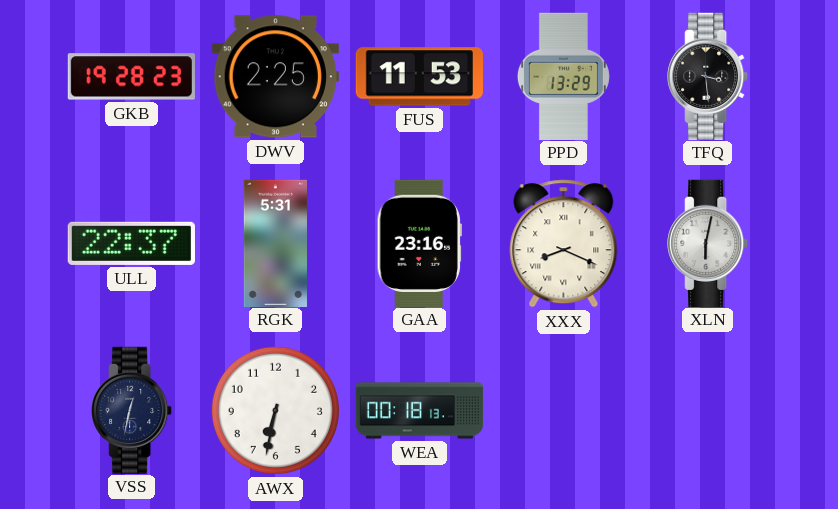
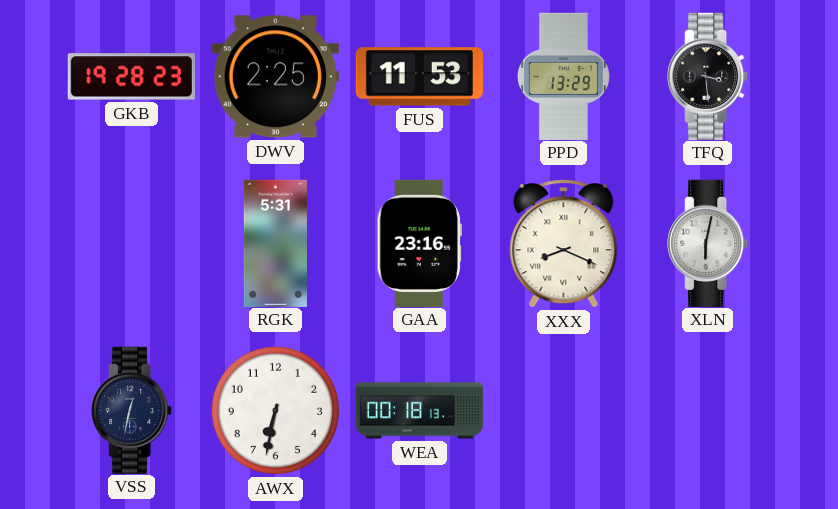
ULL: 22:37 -> none
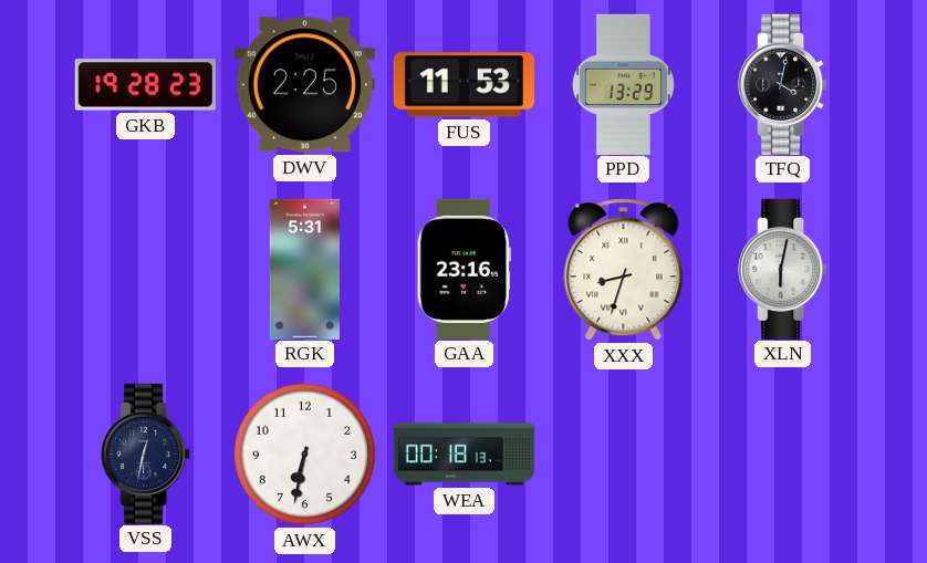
TFQ: 3:29 -> 4:02
XXX: 8:19 -> 8:33
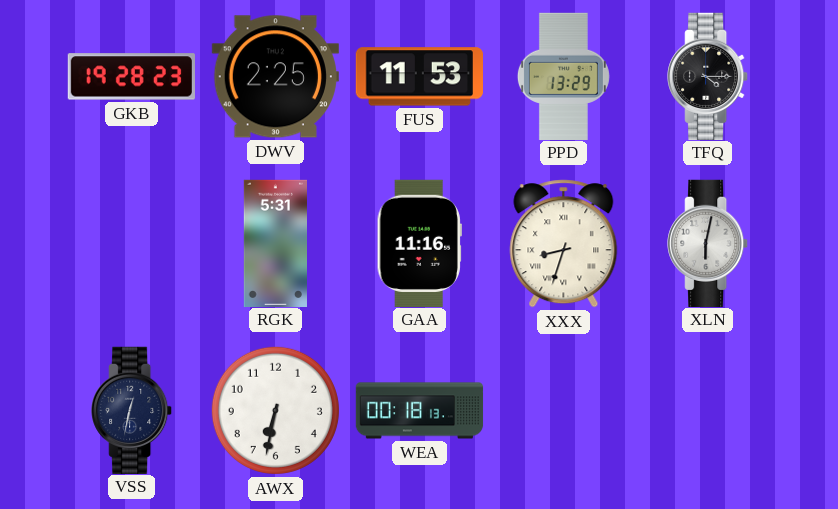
TFQ: 4:02 -> 4:15
GAA: 23:16 -> 11:16
